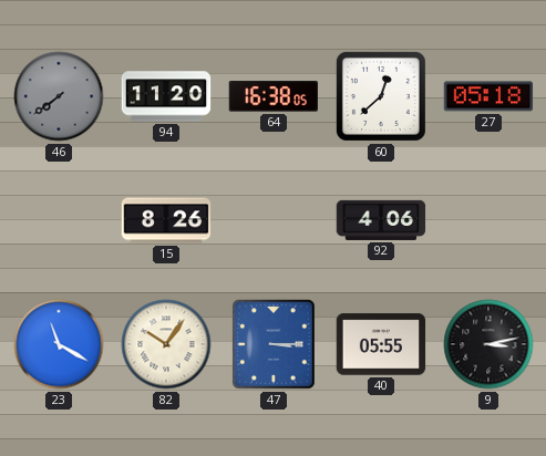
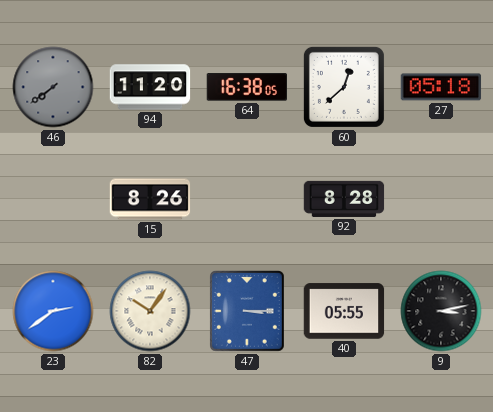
92: 4:06 -> 8:28
23: 11:20 -> 2:39
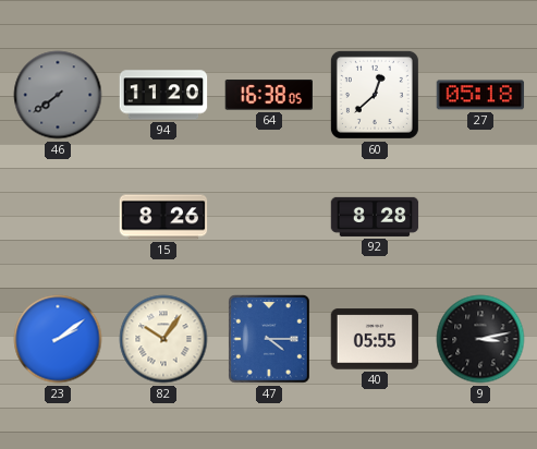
23: 2:39 -> 2:09
47: 3:15 -> 4:15
